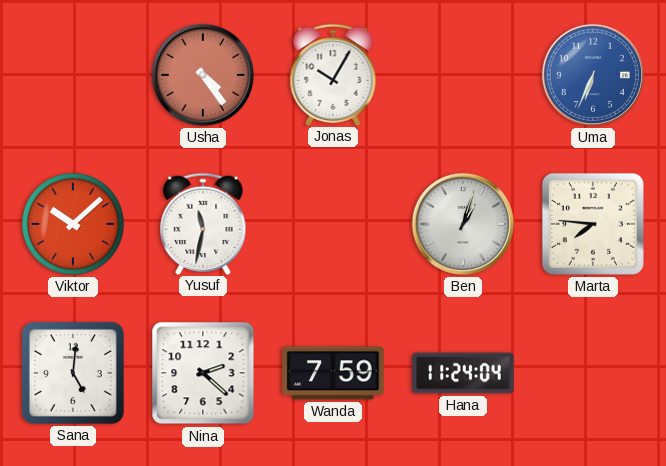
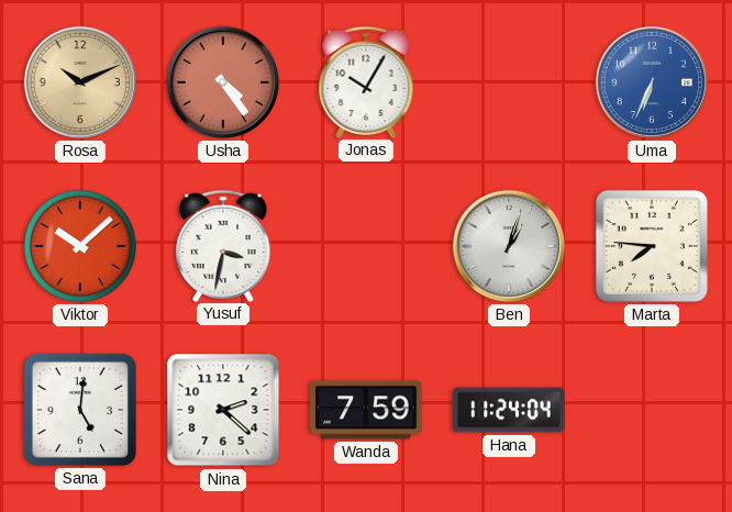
Rosa: none -> 10:11
Yusuf: 11:32 -> 3:32
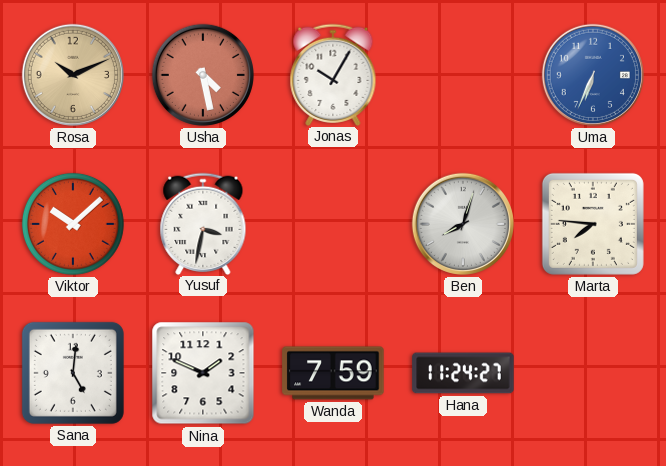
Usha: 4:24 -> 4:28
Ben: 1:03 -> 8:03
Nina: 2:22 -> 1:49
Hana: 11:24:04 -> 11:24:27
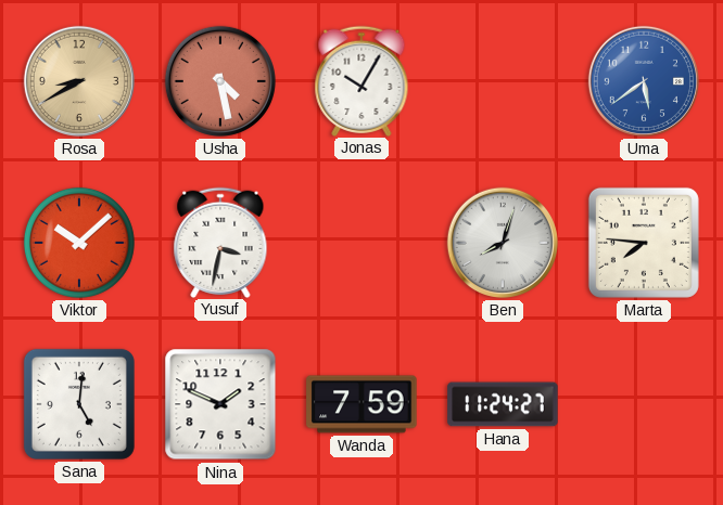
Rosa: 10:11 -> 8:40
Uma: 6:34 -> 5:39
